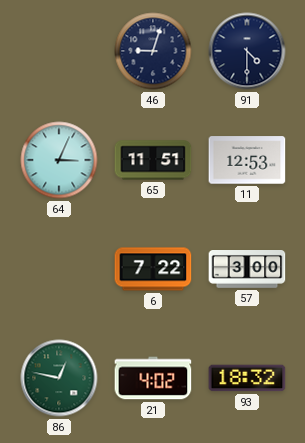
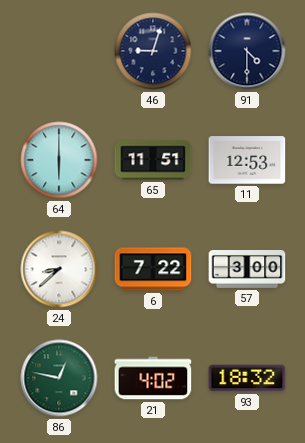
64: 3:04 -> 6:00
24: none -> 8:38
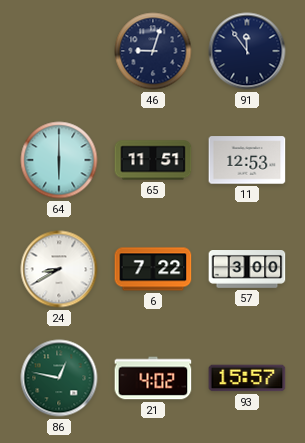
91: 4:30 -> 11:54
24: 8:38 -> 8:40
93: 18:32 -> 15:57
